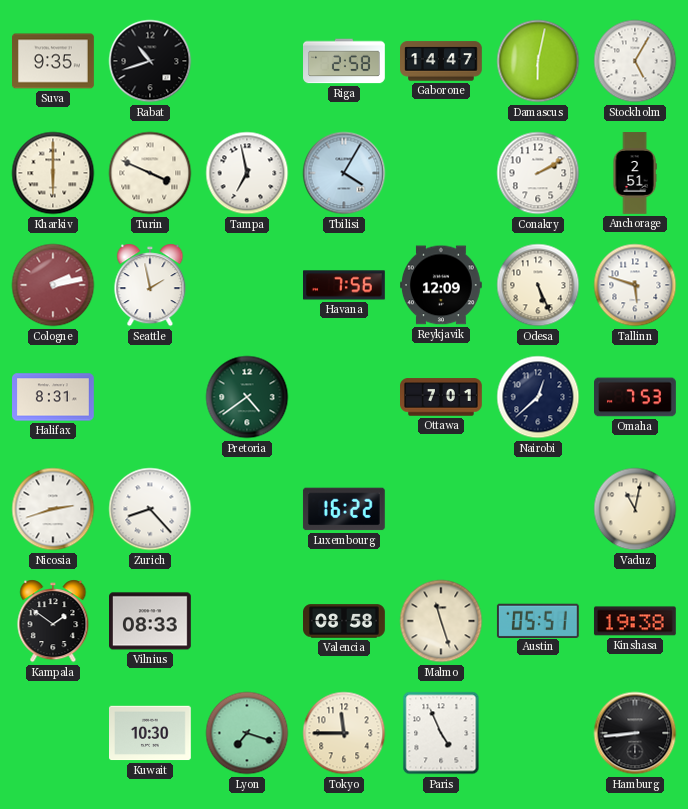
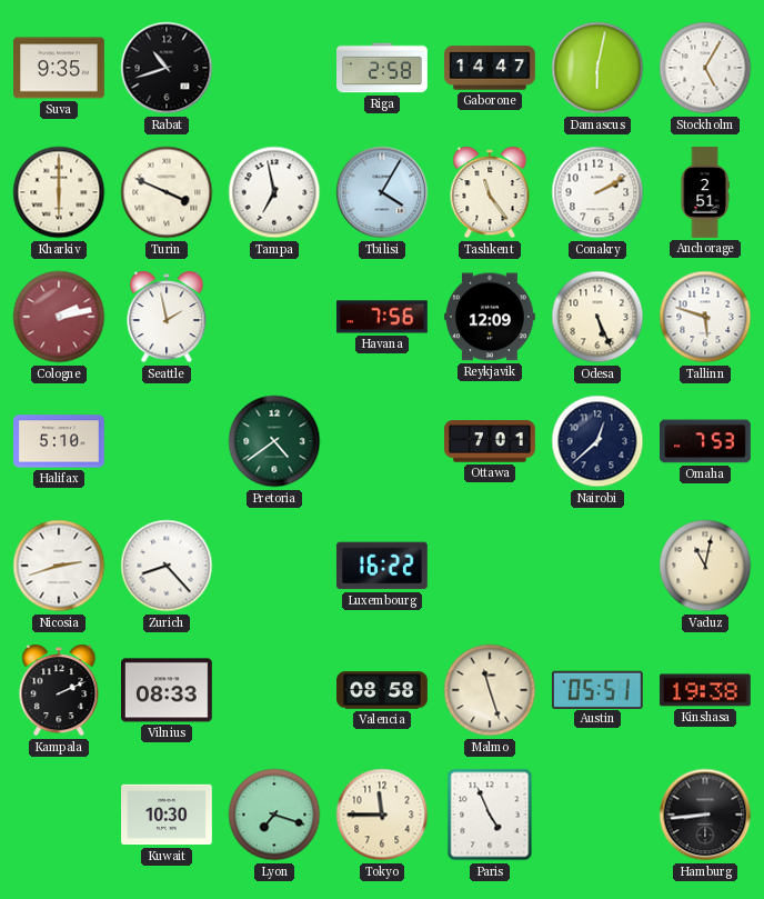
Tashkent: none -> 11:24
Halifax: 8:31 -> 5:10
Kampala: 1:51 -> 2:11
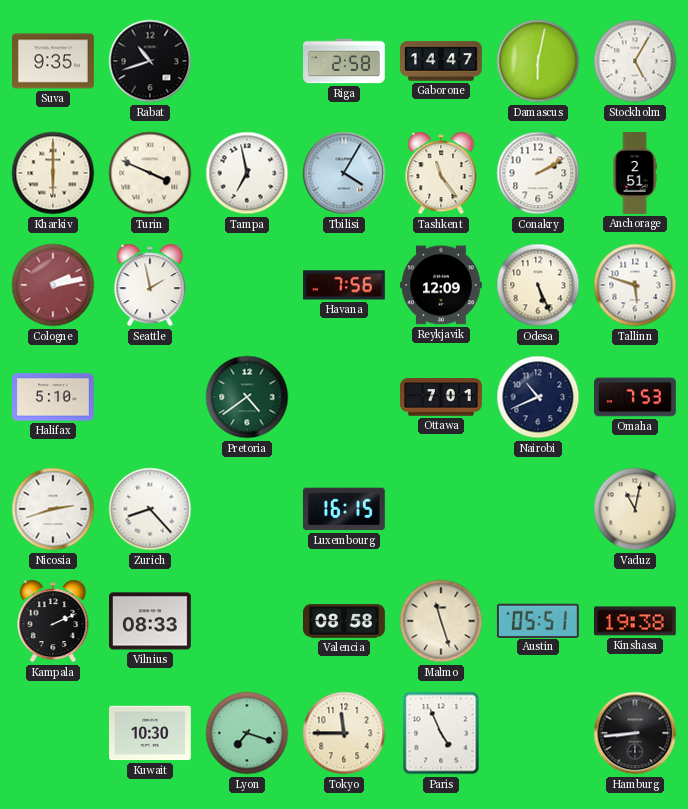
Nairobi: 12:38 -> 10:41
Luxembourg: 16:22 -> 16:15
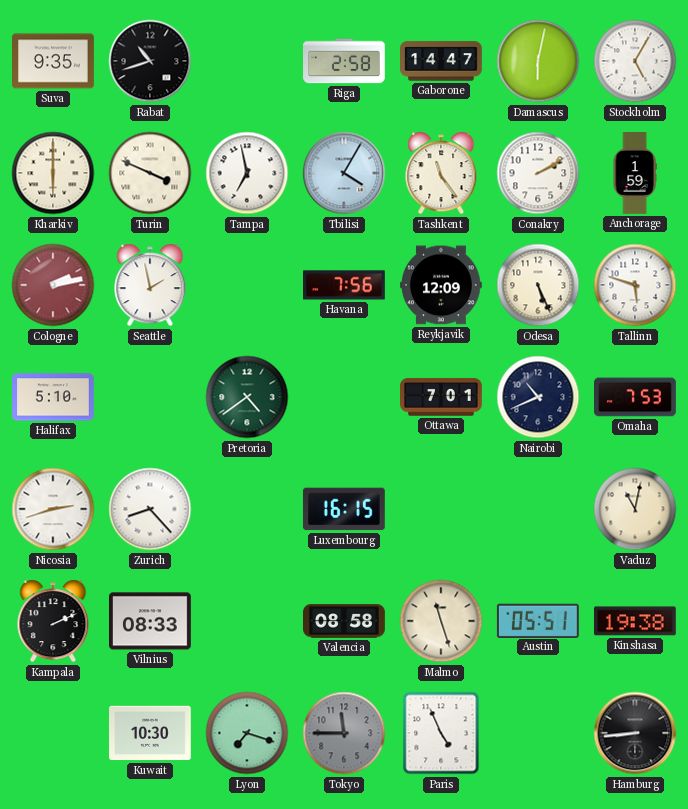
Anchorage: 2:51 -> 1:59
Tokyo dial: cream -> grey
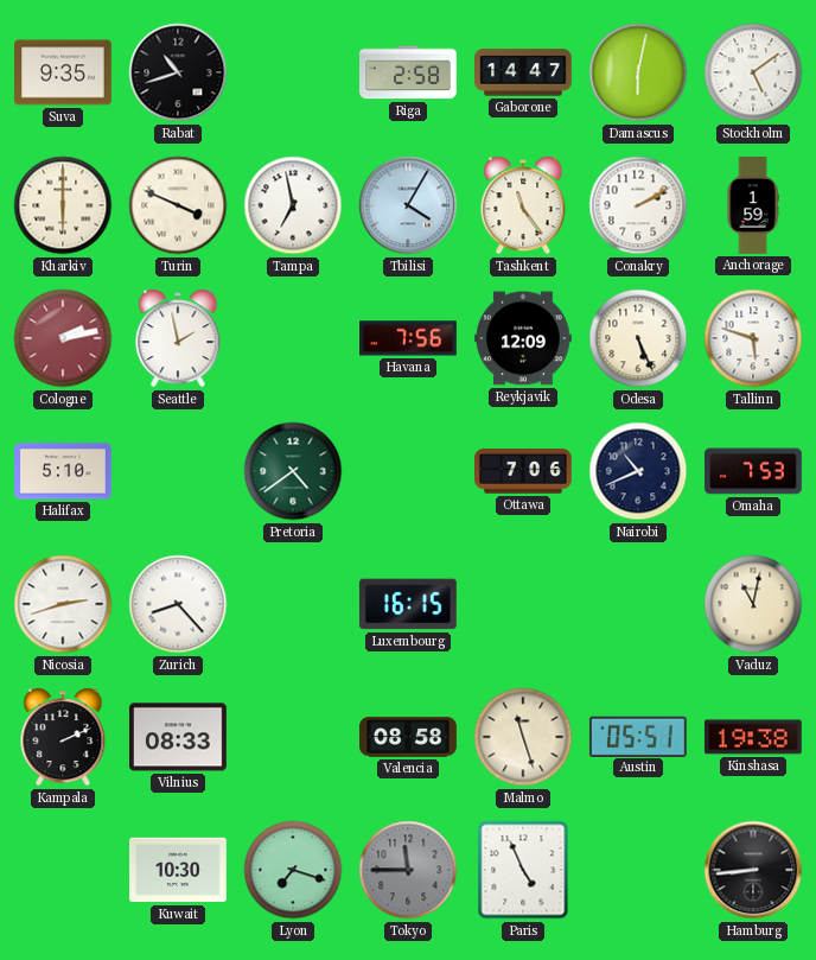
Stockholm: 5:05 -> 5:09
Ottawa: 7:01 -> 7:06
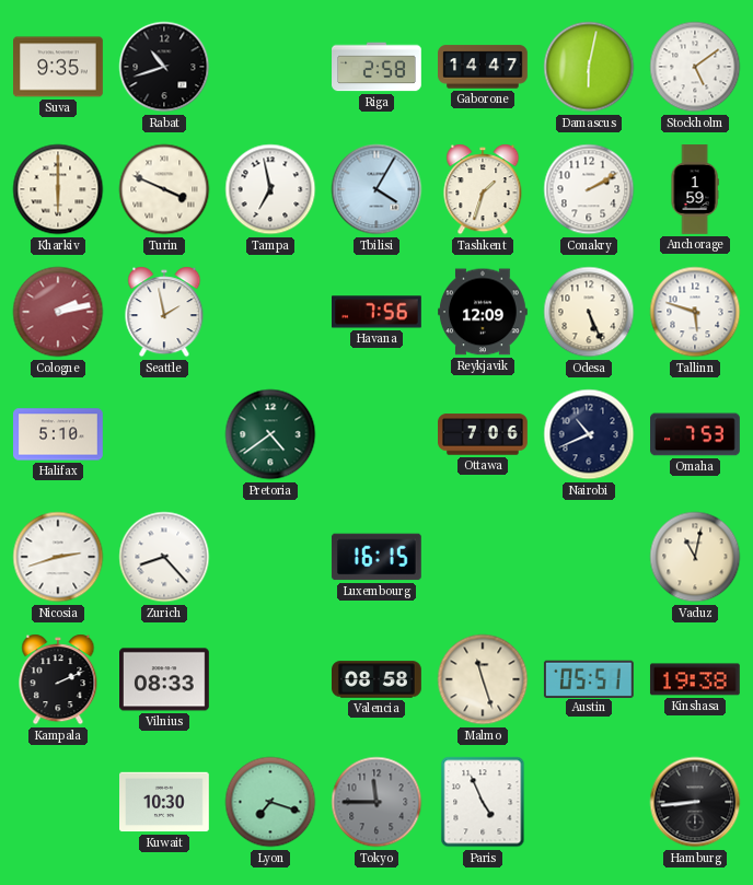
Tashkent: 11:24 -> 1:33
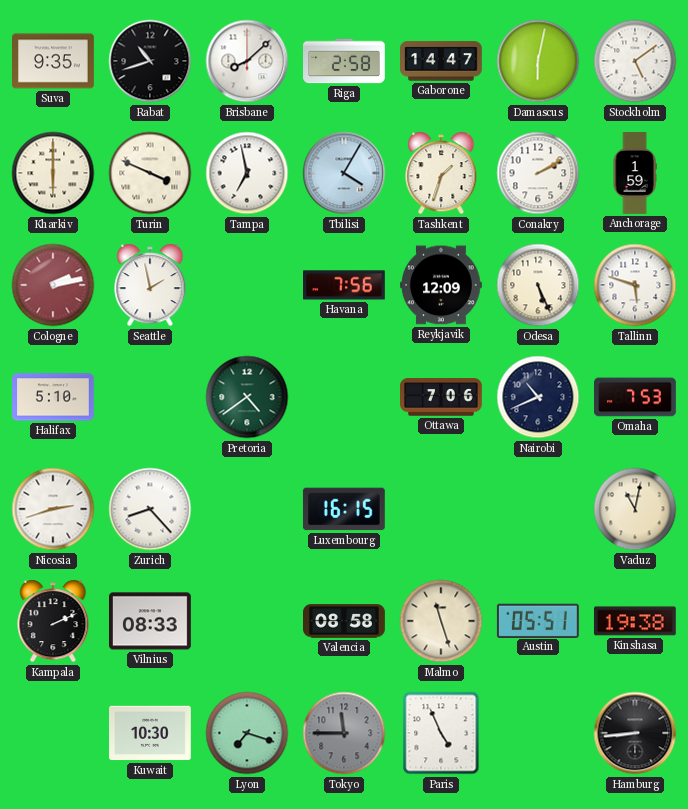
Brisbane: none -> 8:08
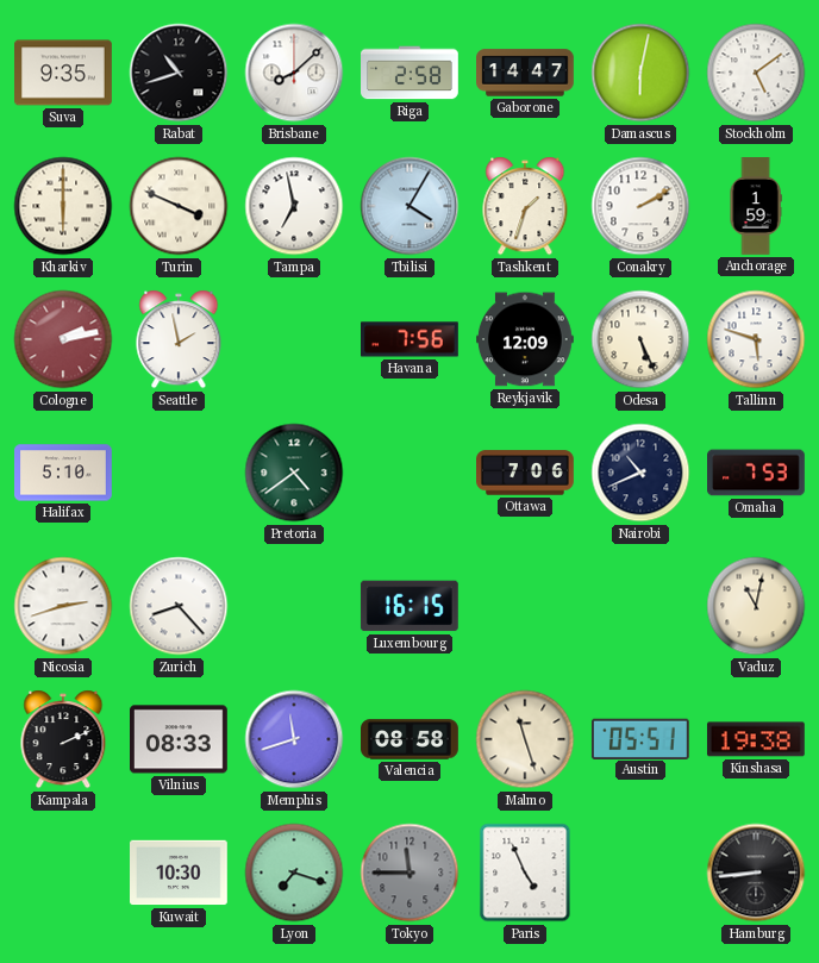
Memphis: none -> 11:42
